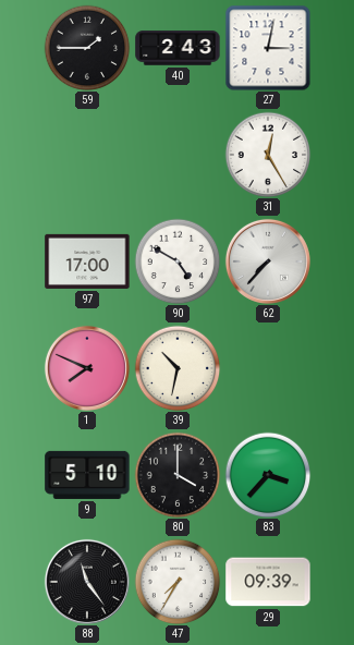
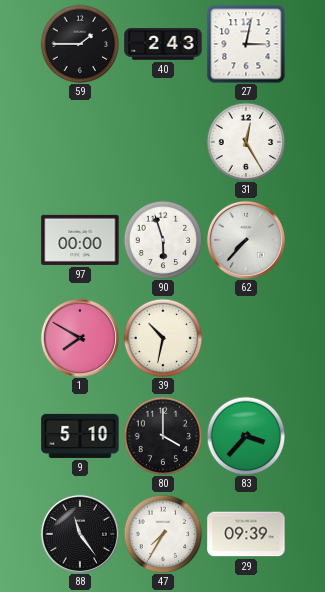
97: 17:00 -> 00:00
90: 4:50 -> 5:57
1: 7:49 -> 7:50
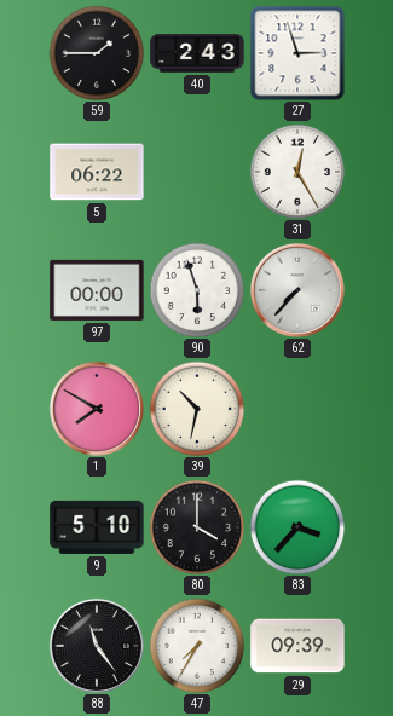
27: 3:02 -> 2:57
5: none -> 06:22
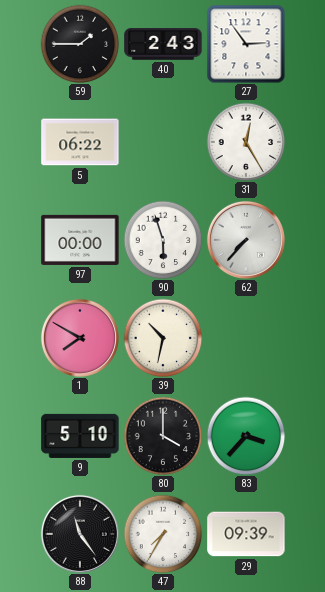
27: 2:57 -> 2:54
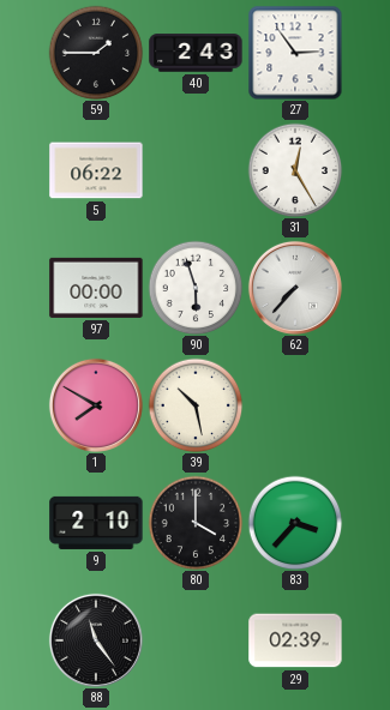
39: 10:32 -> 10:28
9: 5:10 -> 2:10
47: 7:35 -> none
29: 09:39 -> 02:39
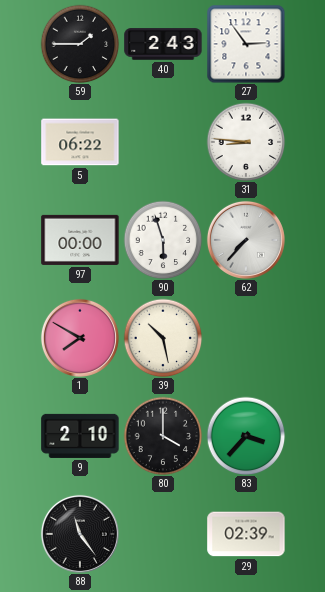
31: 12:25 -> 8:46
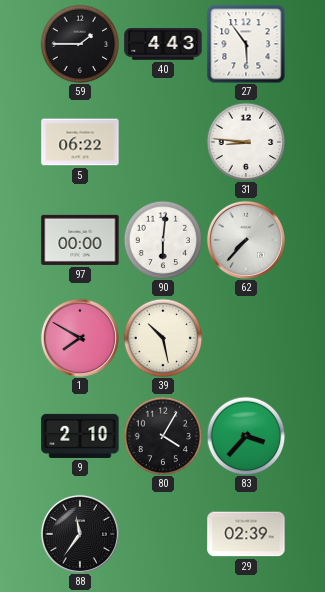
40: 2:43 -> 4:43
27: 2:54 -> 5:54
90: 5:57 -> 6:01
80: 4:00 -> 4:05
88: 11:24 -> 11:36
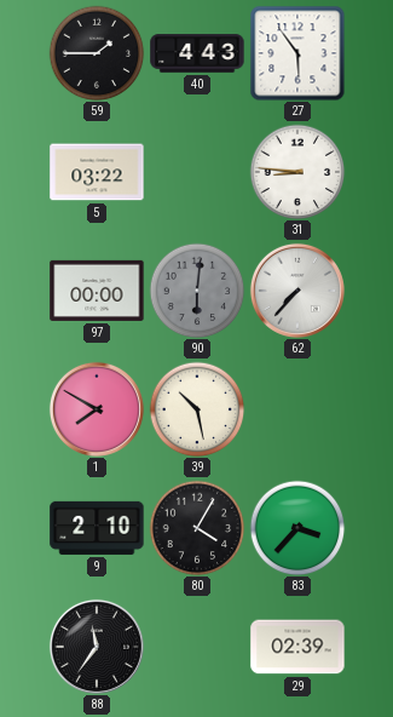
5: 06:22 -> 03:22
90 dial: white -> grey
